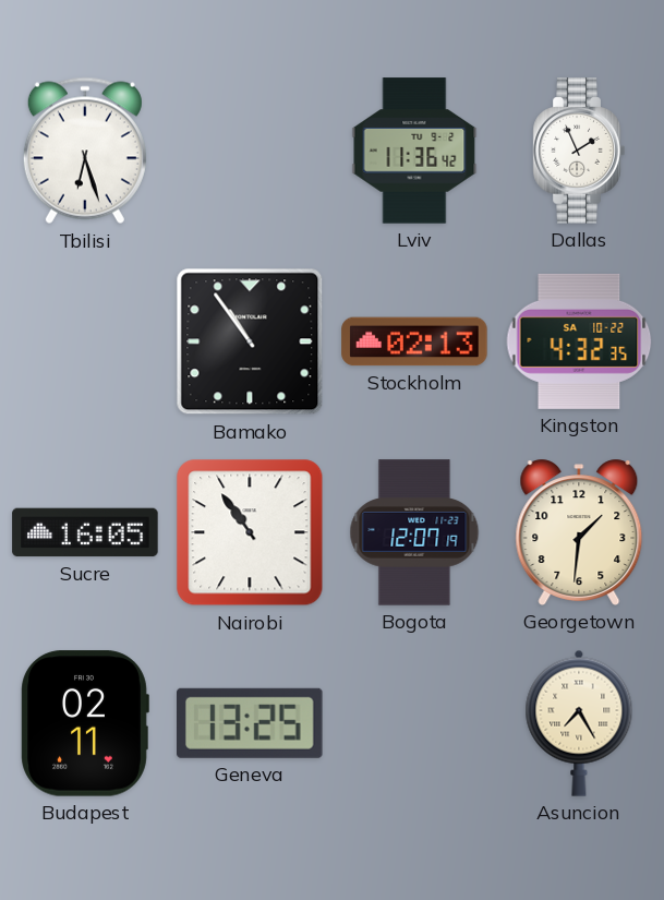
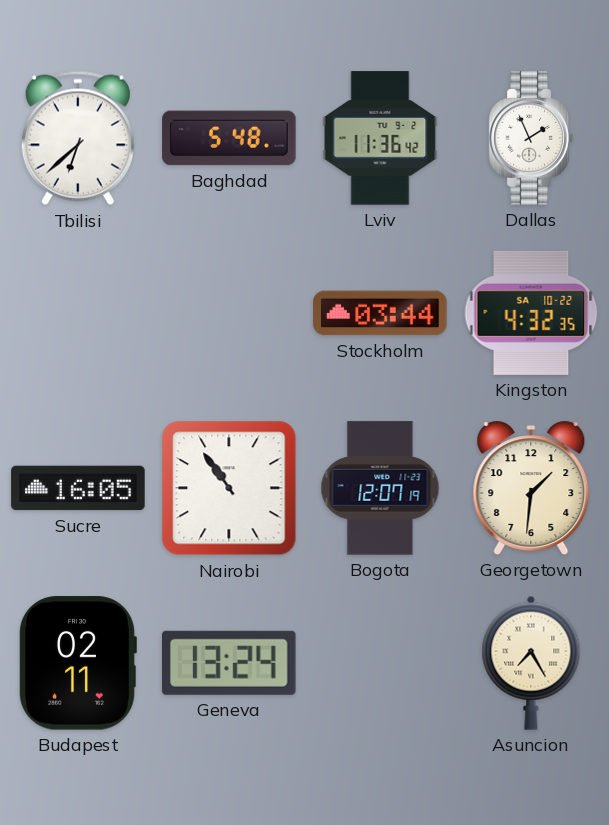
Tbilisi: 6:27 -> 6:38
Baghdad: none -> 5:48
Bamako: 10:54 -> none
Stockholm: 02:13 -> 03:44
Geneva: 13:25 -> 13:24
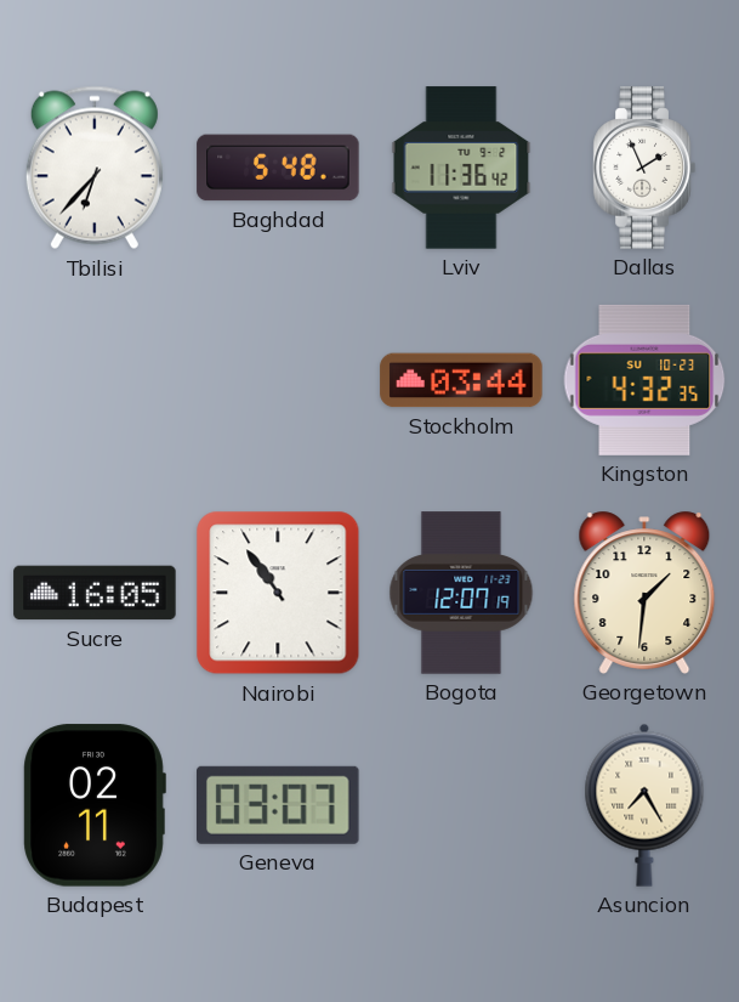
Tbilisi: 6:38 -> 6:37
Kingston date: SA 10-22 -> SU 10-23
Geneva: 13:24 -> 03:07
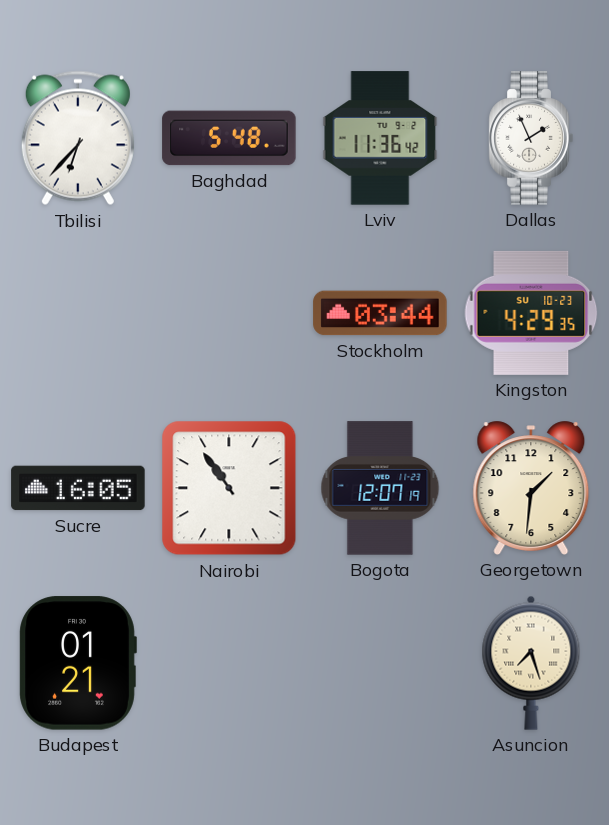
Kingston: 4:32 -> 4:29
Budapest: 02:11 -> 01:21
Geneva: 03:07 -> none
Asuncion: 7:25 -> 7:27
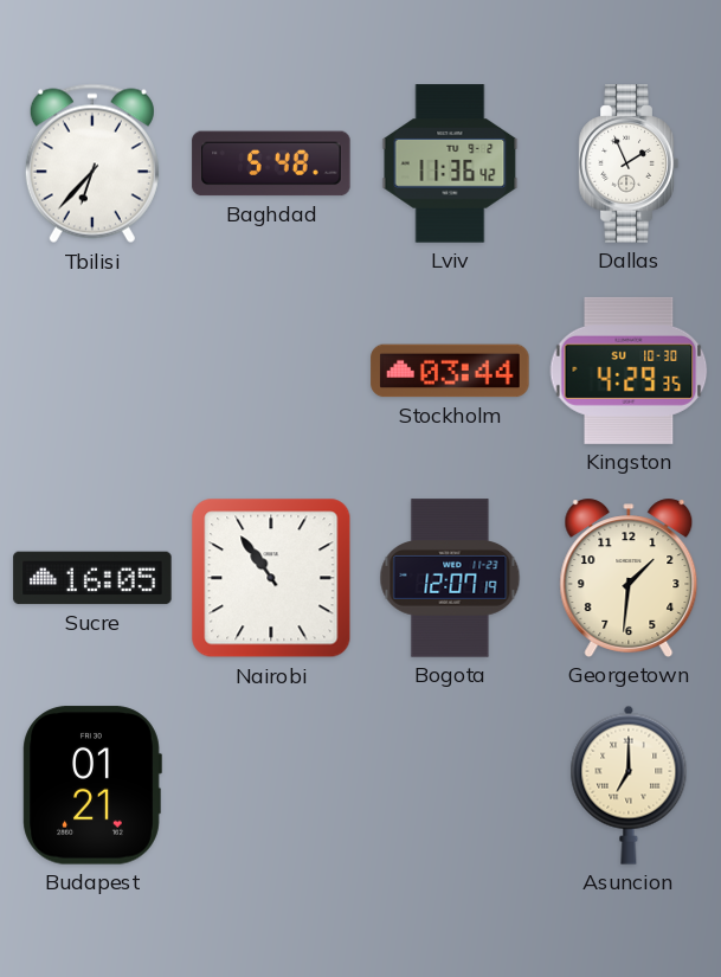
Kingston date: SU 10-23 -> SU 10-30
Asuncion: 7:27 -> 7:00
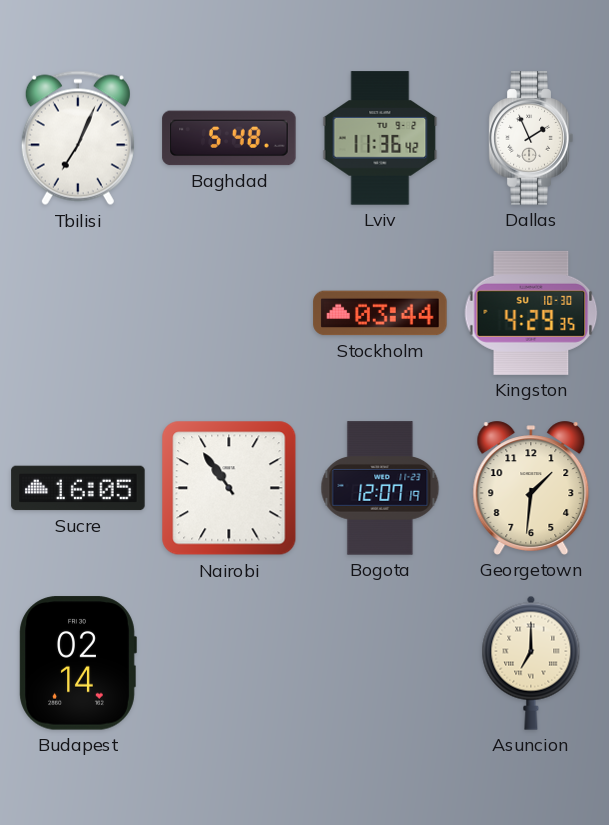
Tbilisi: 6:37 -> 7:04
Budapest: 01:21 -> 02:14
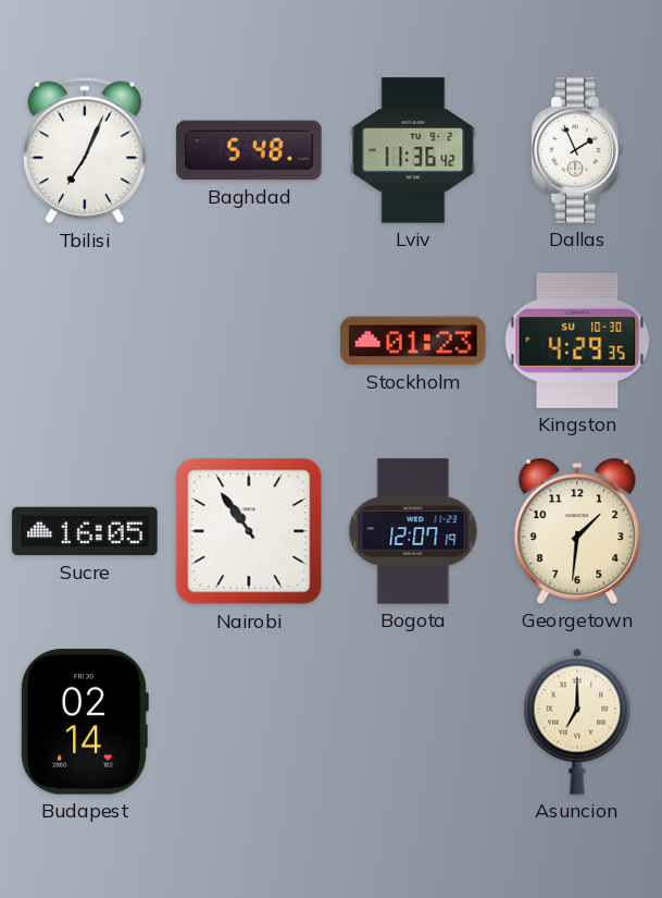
Stockholm: 03:44 -> 01:23
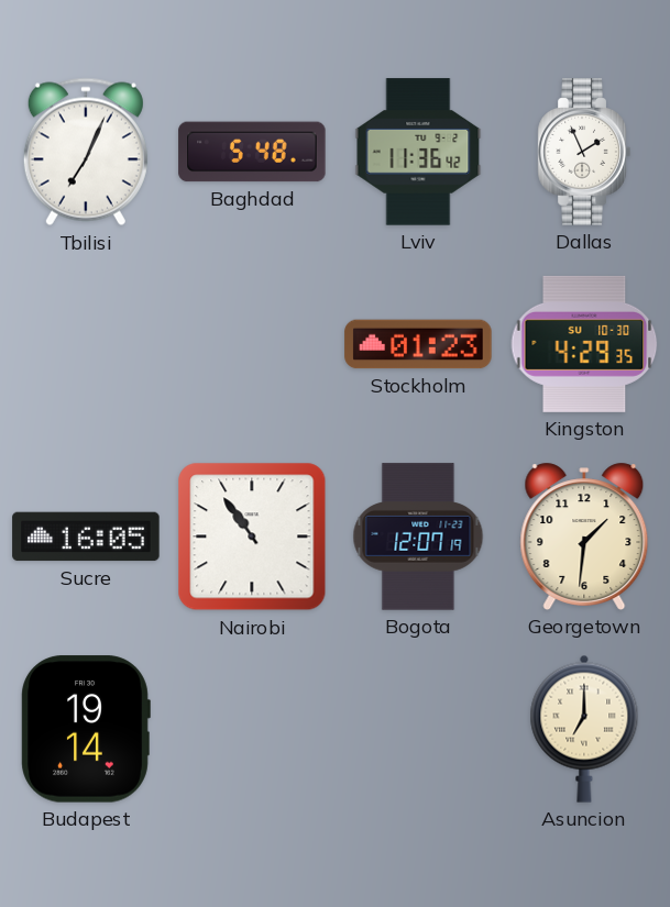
Budapest: 02:14 -> 19:14
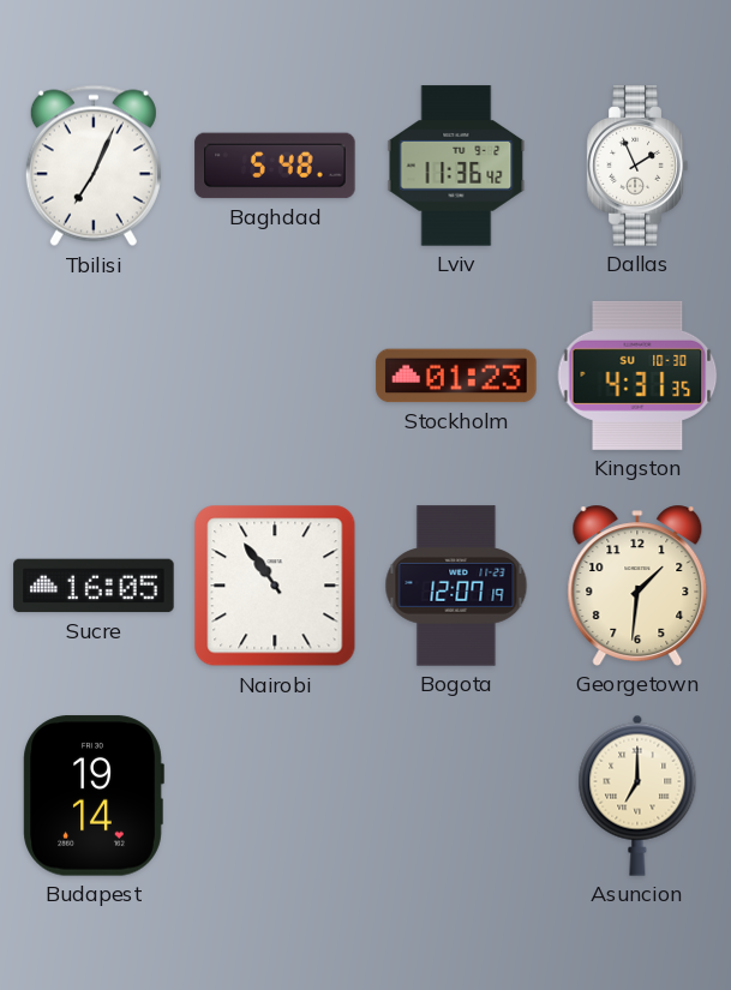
Kingston: 4:29 -> 4:31
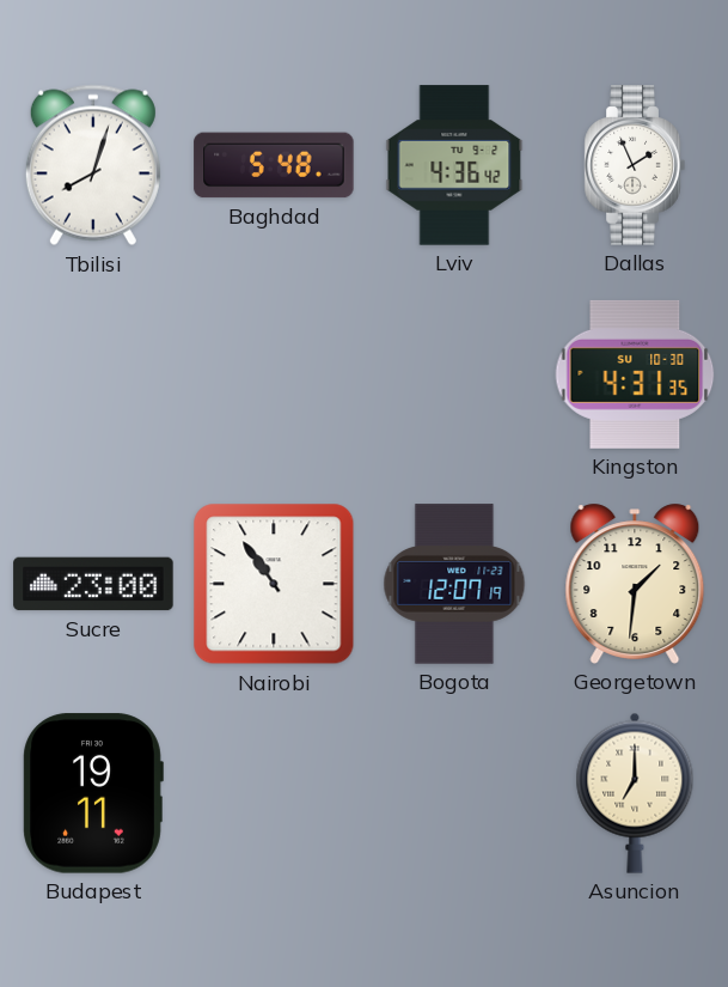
Tbilisi: 7:04 -> 8:03
Lviv: 11:36 -> 4:36
Stockholm: 01:23 -> none
Sucre: 16:05 -> 23:00
Budapest: 19:14 -> 19:11
